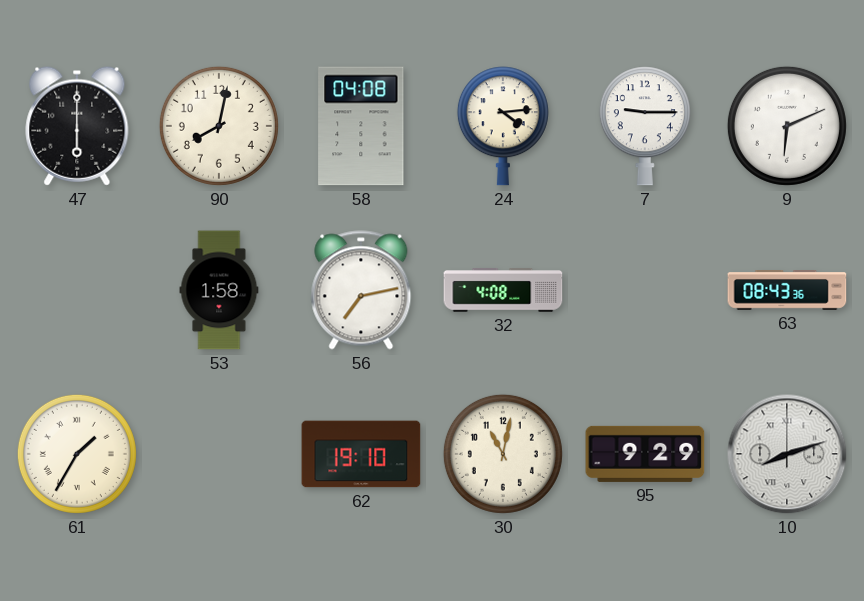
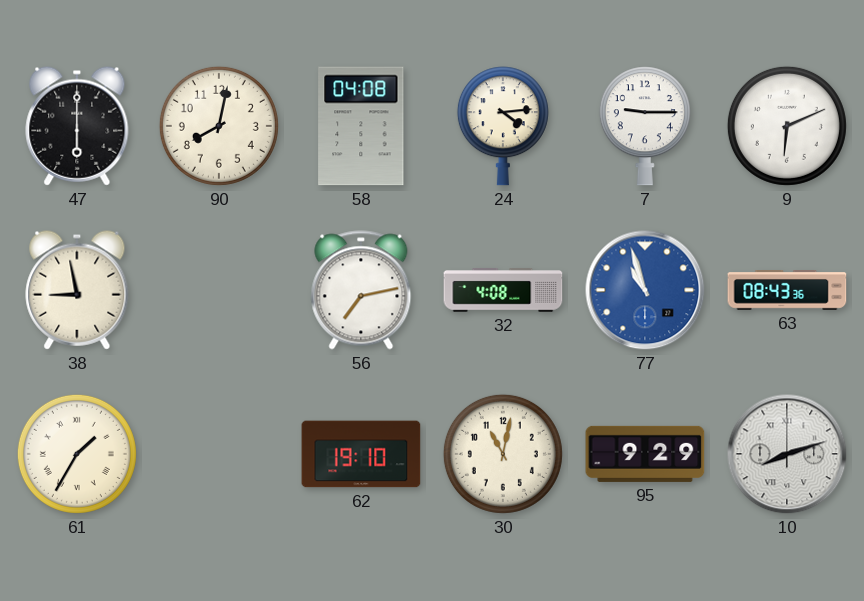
38: none -> 8:58
53: 1:58 -> none
77: none -> 10:57
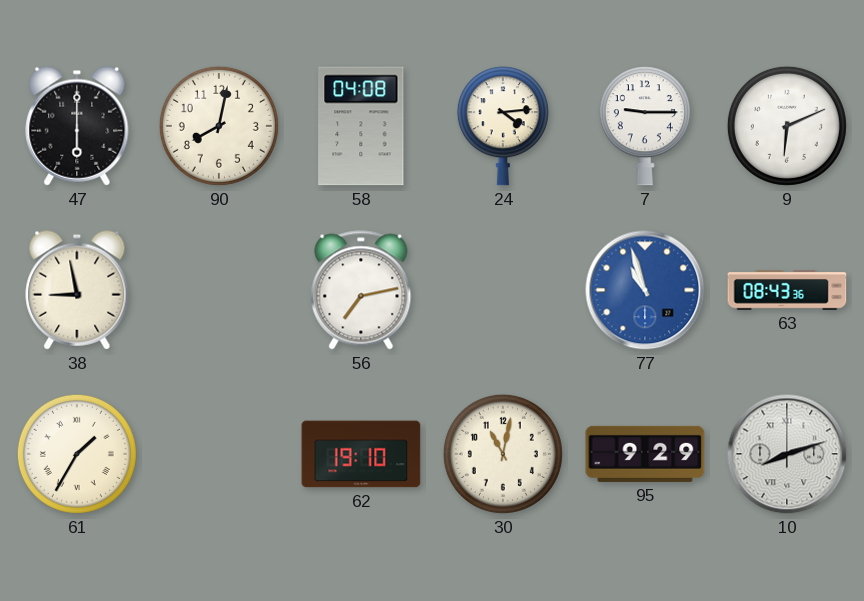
32: 4:08 -> none
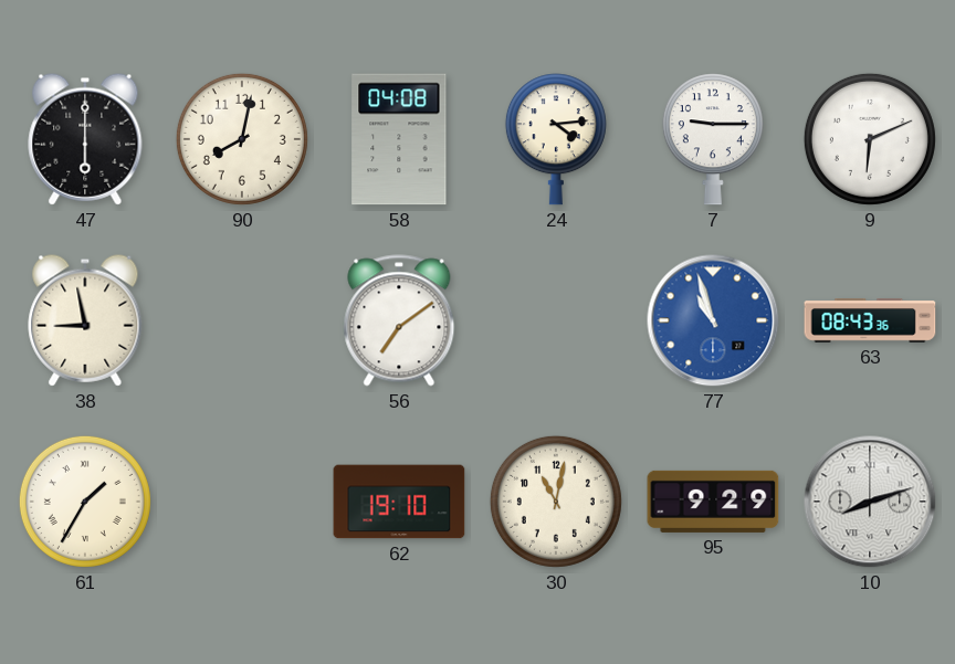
56: 7:13 -> 7:09
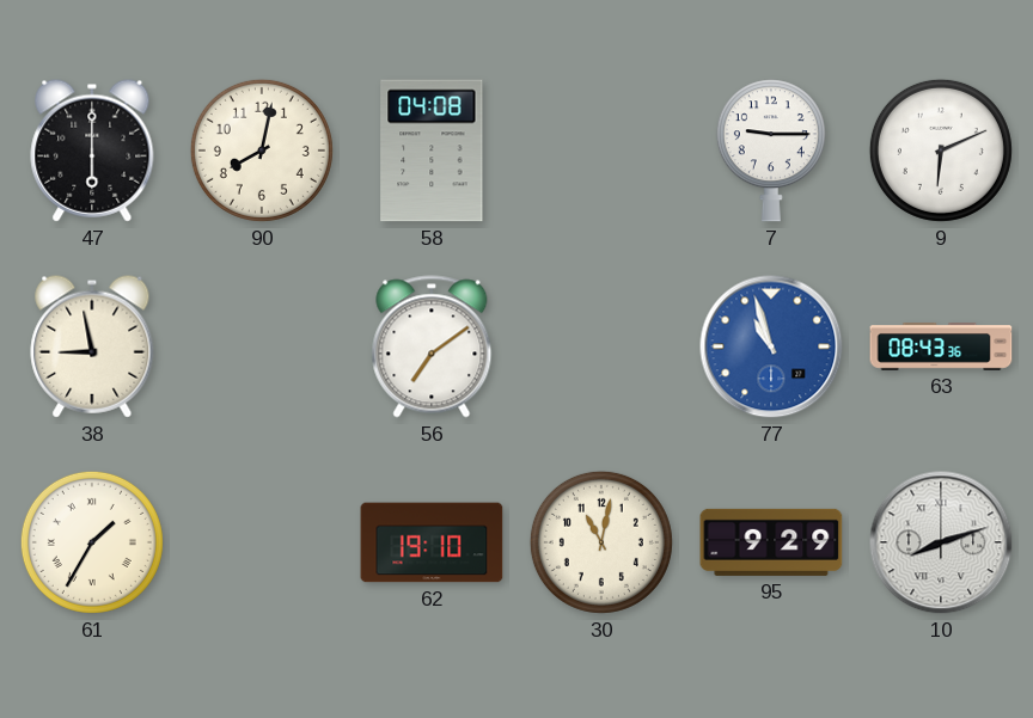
24: 4:14 -> none
